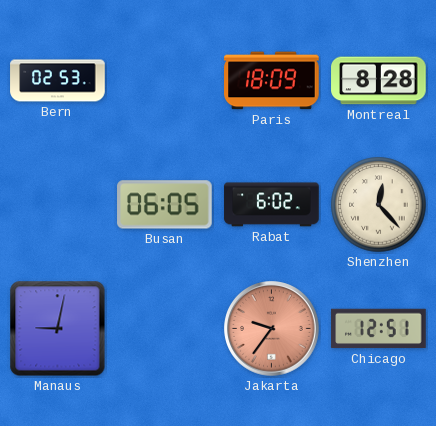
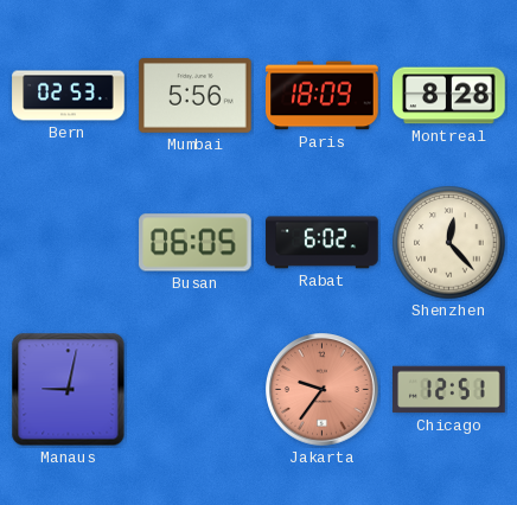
Mumbai: none -> 5:56
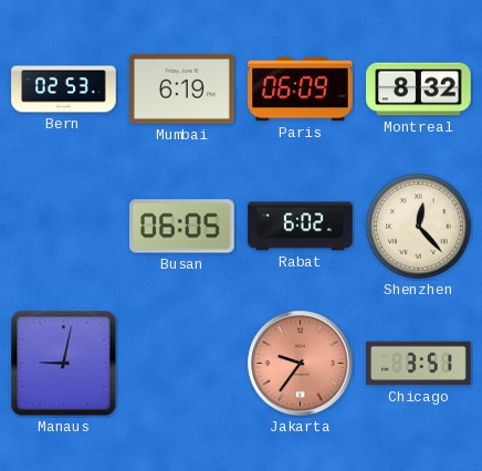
Mumbai: 5:56 -> 6:19
Paris: 18:09 -> 06:09
Montreal: 8:28 -> 8:32
Chicago: 12:51 -> 3:51
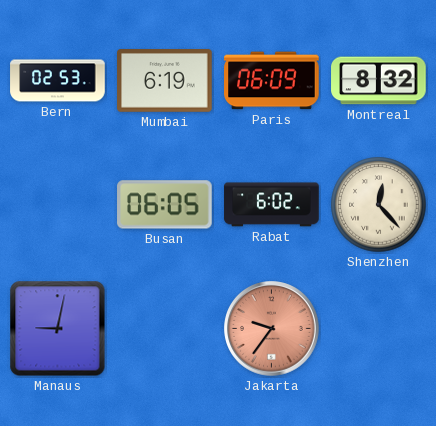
Chicago: 3:51 -> none
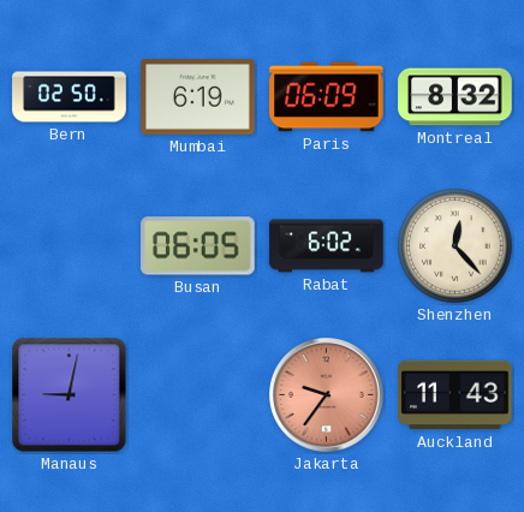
Bern: 02:53 -> 02:50
Auckland: none -> 11:43
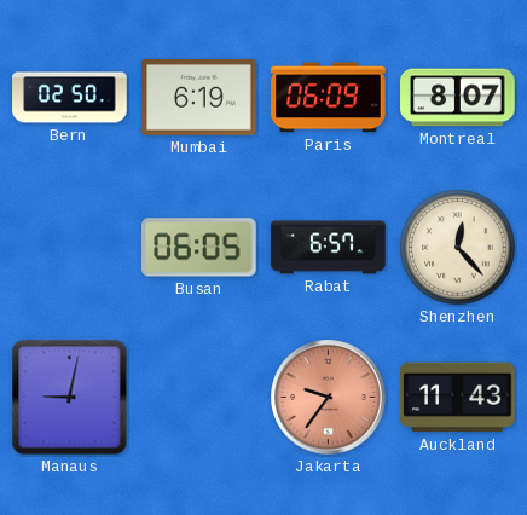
Montreal: 8:32 -> 8:07
Rabat: 6:02 -> 6:57
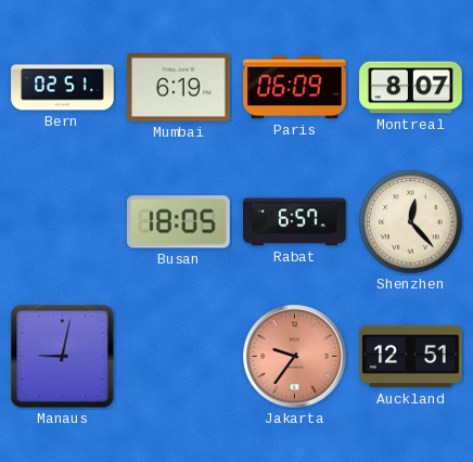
Bern: 02:50 -> 02:51
Busan: 06:05 -> 18:05
Auckland: 11:43 -> 12:51
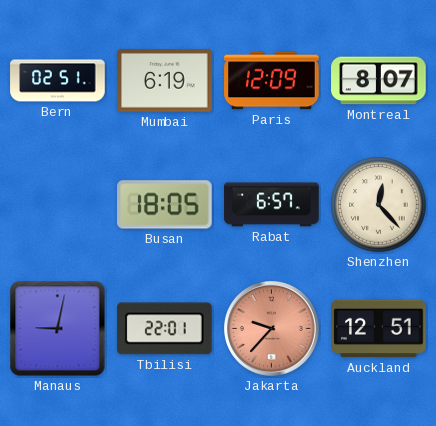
Paris: 06:09 -> 12:09
Tbilisi: none -> 22:01
Jakarta: 9:36 -> 9:37
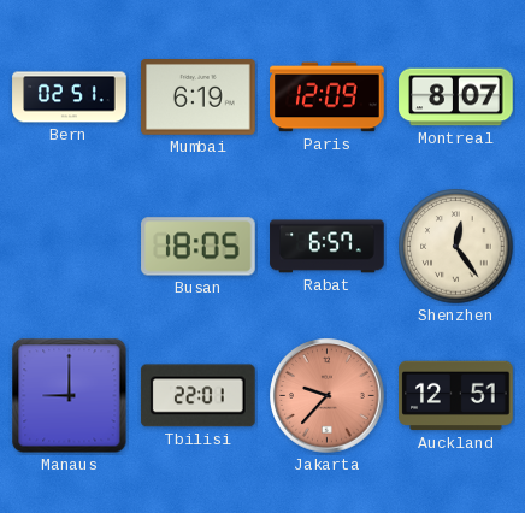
Shenzhen: 12:23 -> 12:24
Manaus: 9:02 -> 9:00
